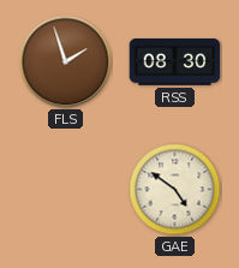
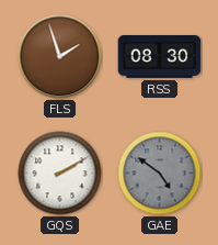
GQS: none -> 2:10
GAE dial: cream -> grey
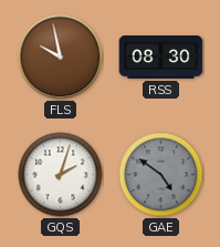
FLS: 1:57 -> 9:58
GQS: 2:10 -> 2:03
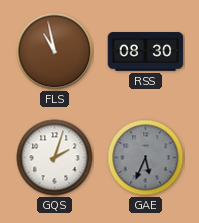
FLS: 9:58 -> 10:58
GAE: 4:51 -> 5:34
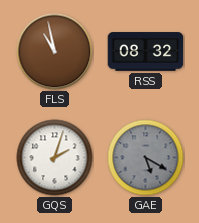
RSS: 08:30 -> 08:32
GAE: 5:34 -> 5:20
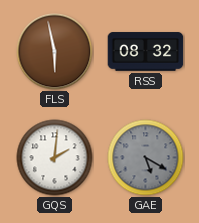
FLS: 10:58 -> 5:58
GQS: 2:03 -> 2:01
